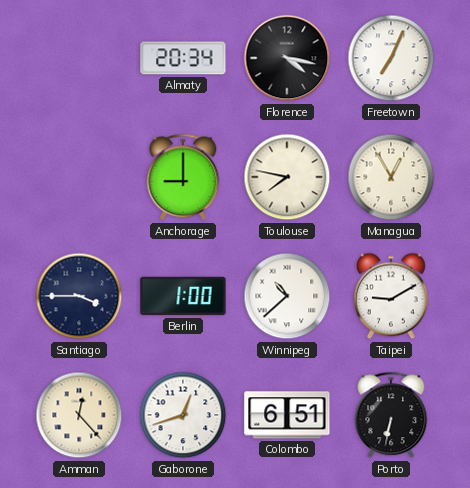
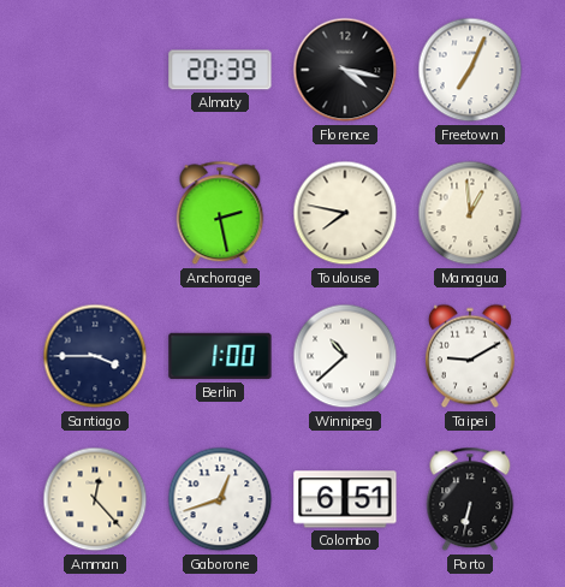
Almaty: 20:34 -> 20:39
Anchorage: 9:00 -> 2:28
Managua: 12:55 -> 12:59
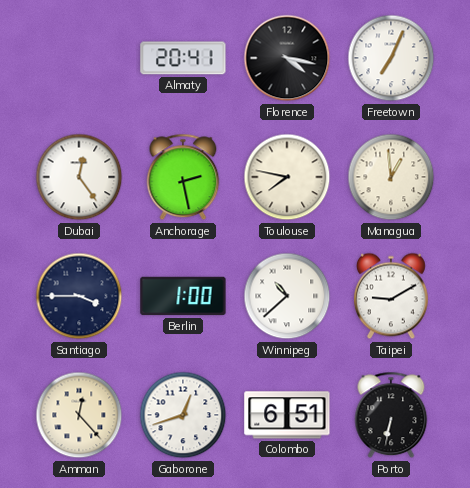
Almaty: 20:39 -> 20:41
Dubai: none -> 12:24
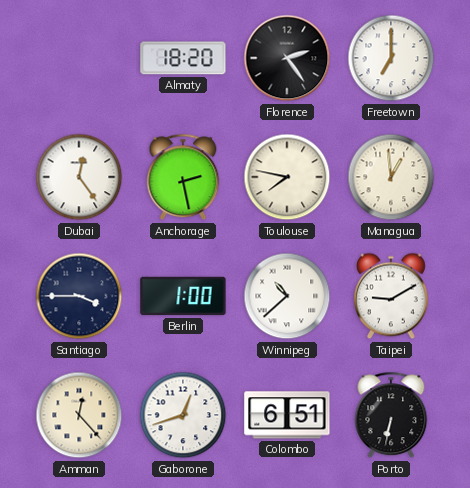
Almaty: 20:41 -> 18:20
Florence: 4:17 -> 2:24
Freetown: 7:04 -> 7:00
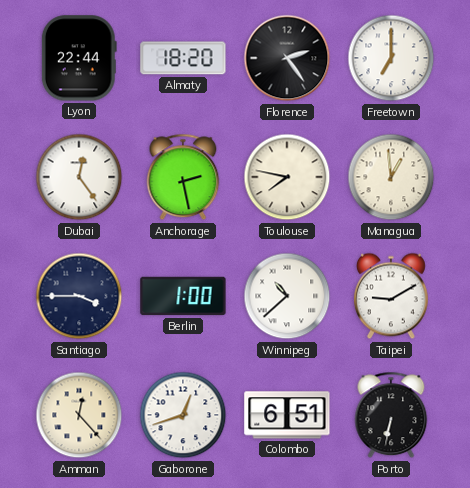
Lyon: none -> 22:44
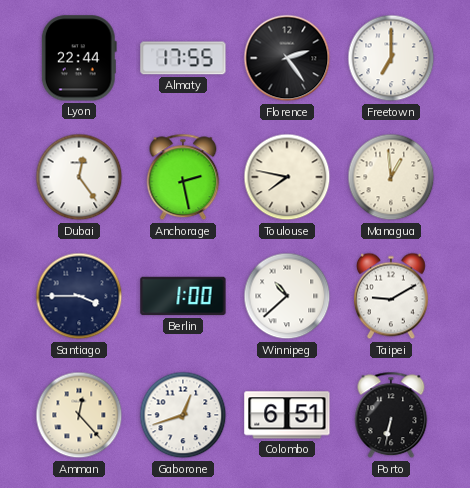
Almaty: 18:20 -> 17:55
